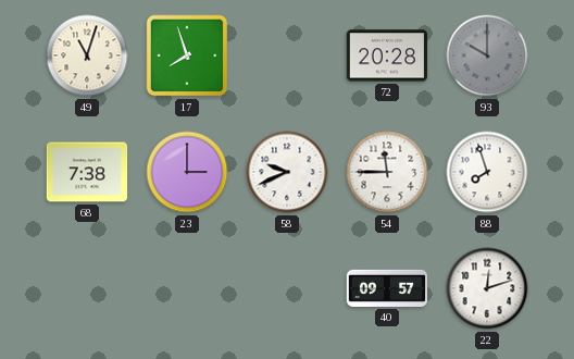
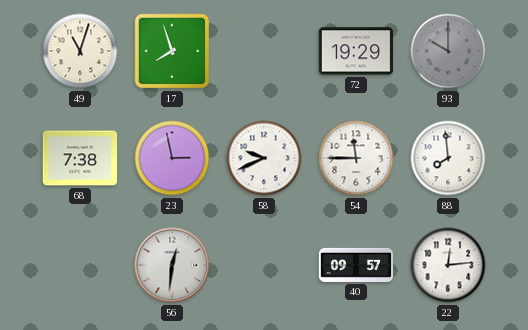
72: 20:28 -> 19:29
23: 3:00 -> 2:58
88: 7:57 -> 7:59
56: none -> 12:31
22: 12:12 -> 12:14
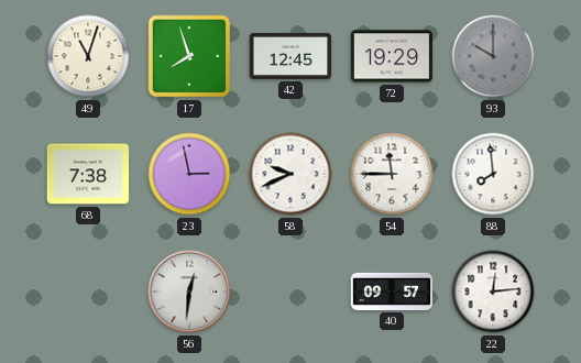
42: none -> 12:45
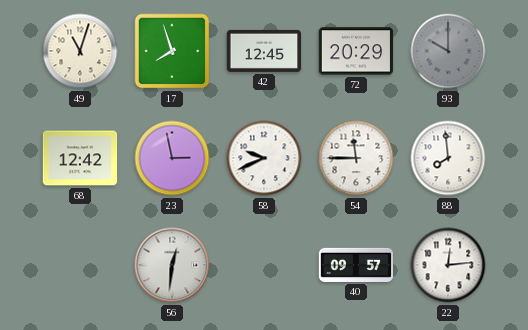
72: 19:29 -> 20:29
68: 7:38 -> 12:42
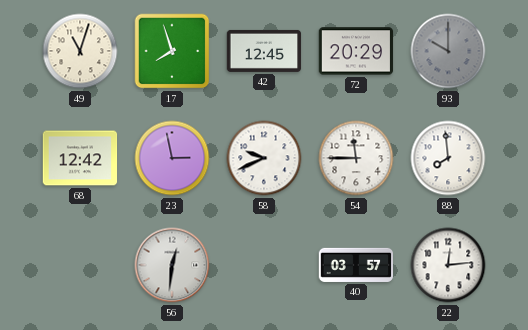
40: 09:57 -> 03:57
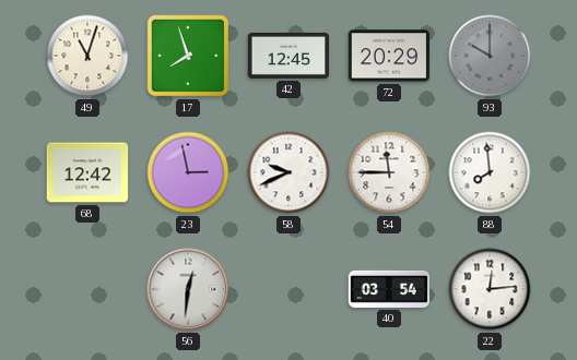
40: 03:57 -> 03:54
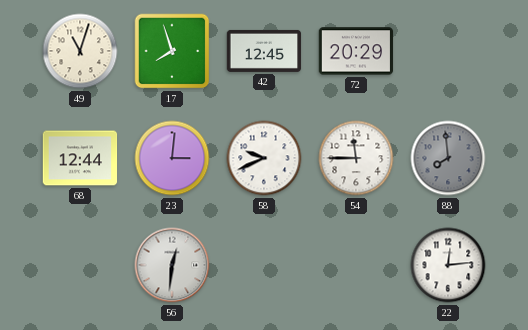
93: 10:00 -> none
68: 12:42 -> 12:44
23: 2:58 -> 3:01
88 dial: white -> grey
40: 03:54 -> none
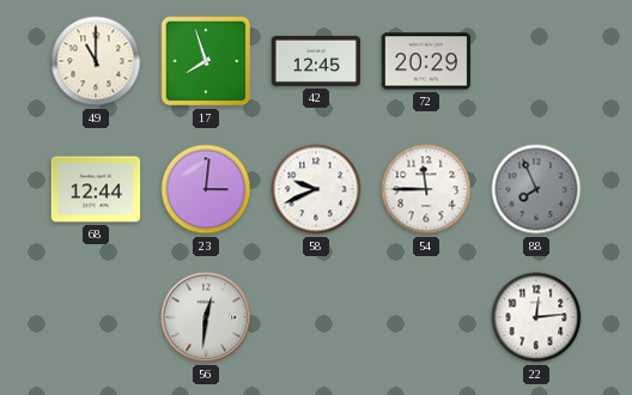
49: 11:03 -> 11:00
88: 7:59 -> 7:56
